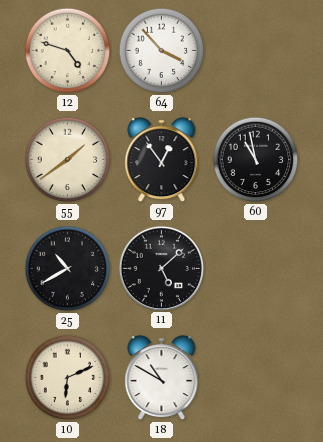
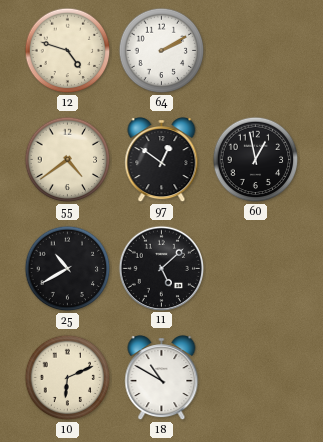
64: 3:53 -> 2:10
55: 1:39 -> 4:39
97: 12:54 -> 12:51
60: 10:58 -> 12:58
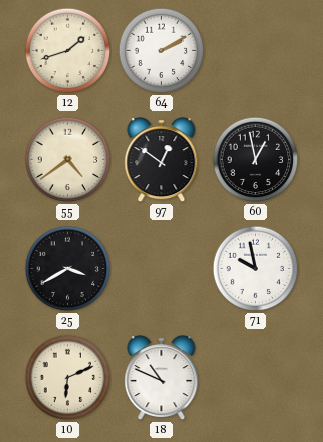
12: 4:48 -> 1:42
25: 10:40 -> 3:40
11: 5:08 -> none
71: none -> 9:58
18: 10:50 -> 10:49
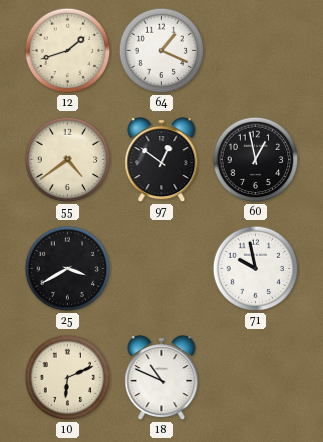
64: 2:10 -> 1:19
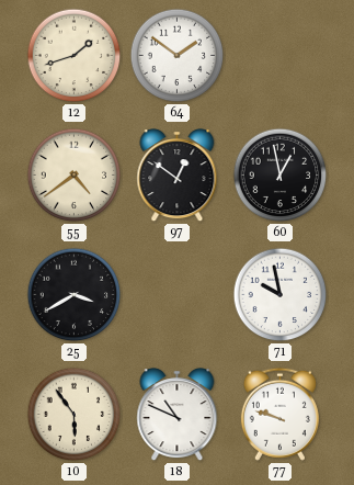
64: 1:19 -> 1:51
10: 6:11 -> 5:54
77: none -> 9:48
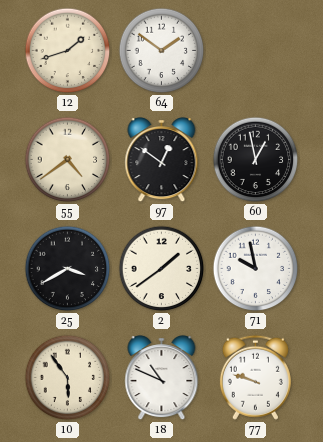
2: none -> 1:39
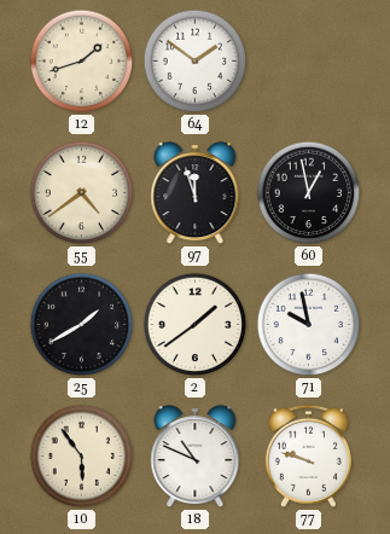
97: 12:51 -> 11:57
25: 3:40 -> 1:40
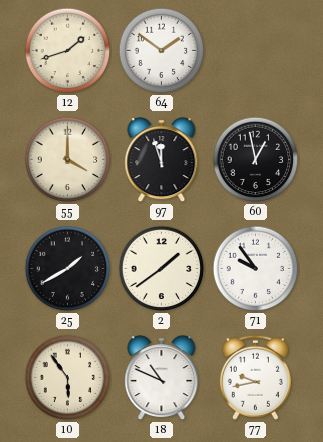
55: 4:39 -> 4:00
71: 9:58 -> 9:54
77: 9:48 -> 9:43
